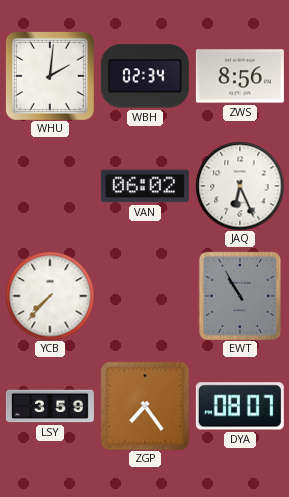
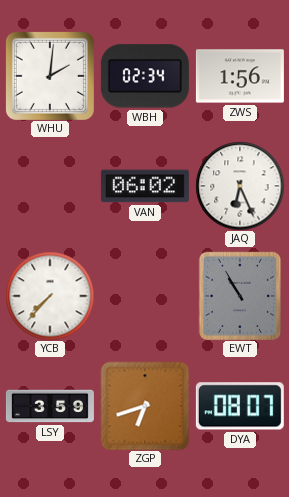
ZWS: 8:56 -> 1:56
ZGP: 7:24 -> 6:42
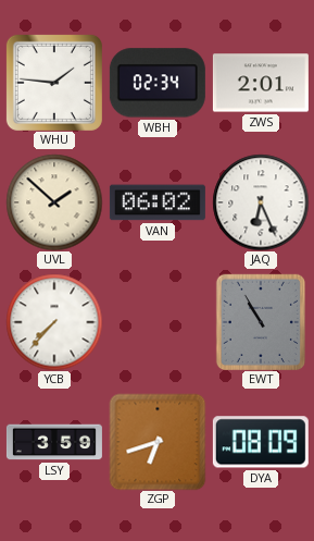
WHU: 2:01 -> 1:46
ZWS: 1:56 -> 2:01
UVL: none -> 1:52
DYA: 08:07 -> 08:09
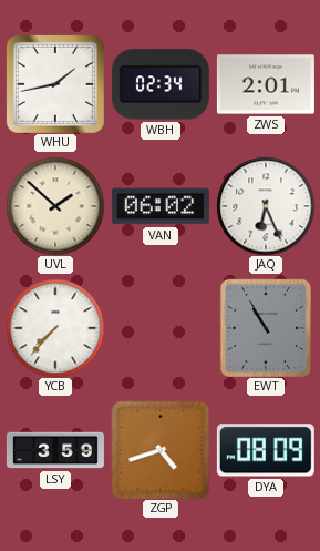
WHU: 1:46 -> 1:43
ZGP: 6:42 -> 4:42
